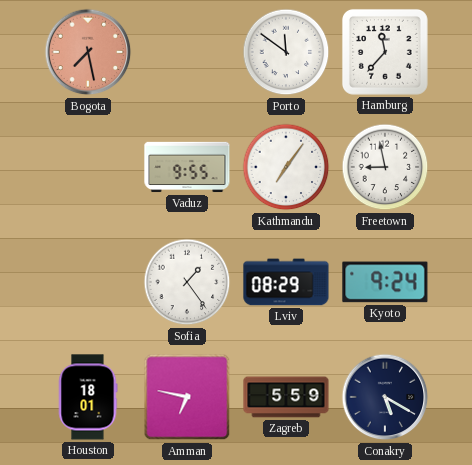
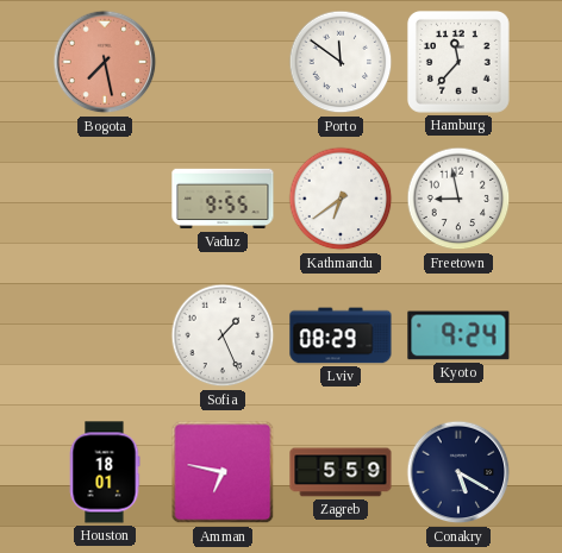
Kathmandu: 7:06 -> 6:39
Sofia: 1:24 -> 1:26
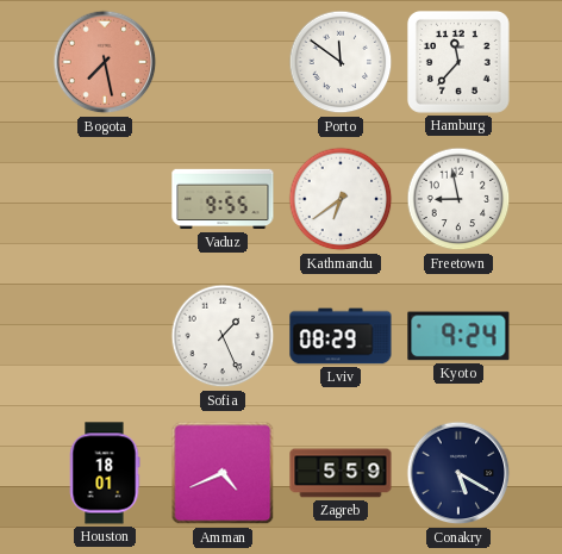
Amman: 6:47 -> 4:41
